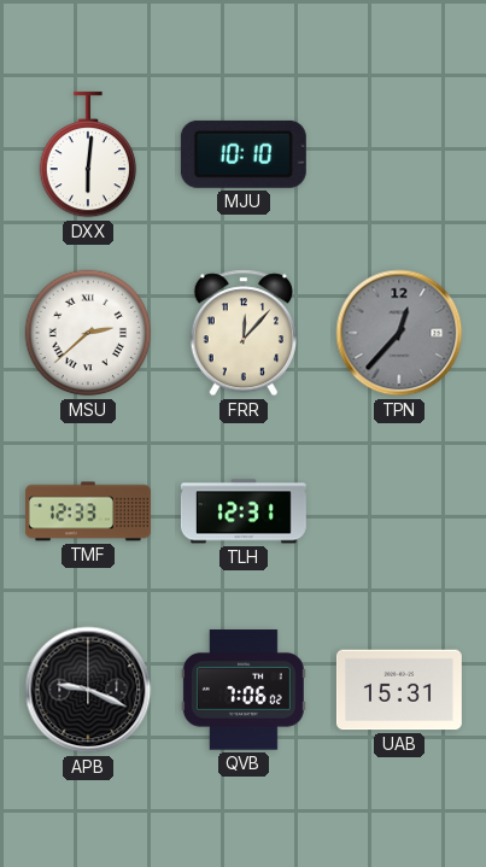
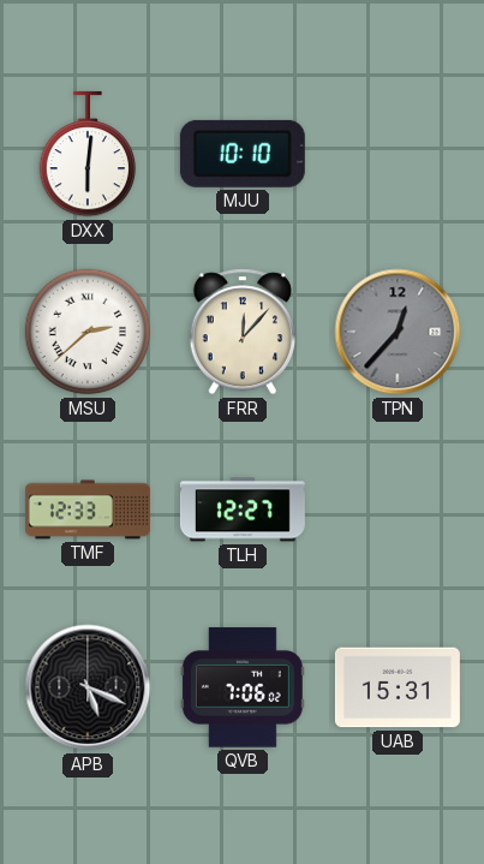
TLH: 12:31 -> 12:27
APB: 9:19 -> 5:19
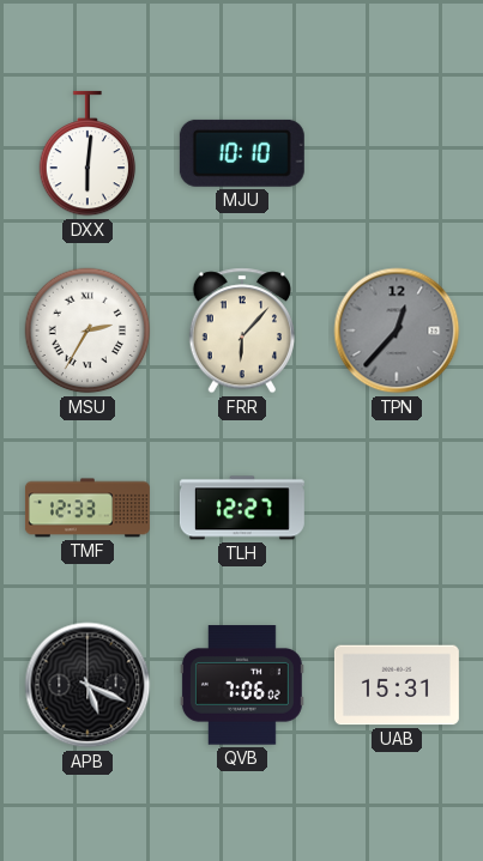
MSU: 2:38 -> 2:35
FRR: 12:07 -> 6:07
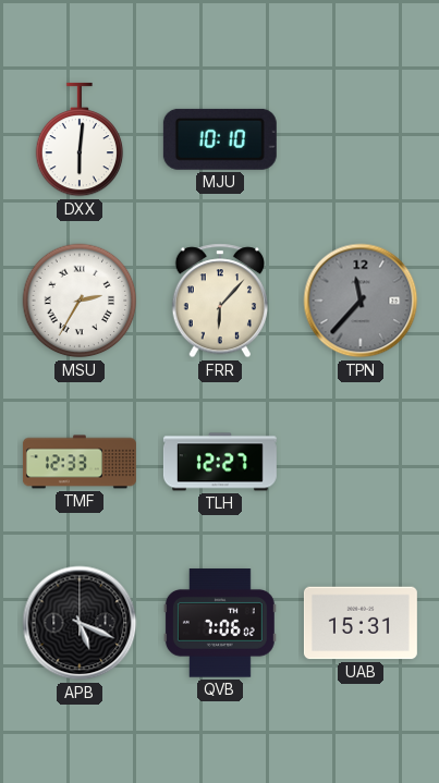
TPN: 12:37 -> 11:37
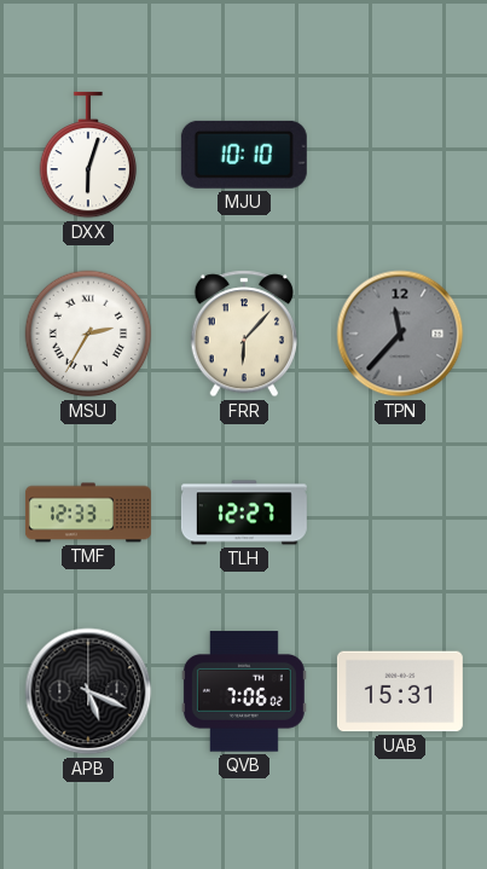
DXX: 6:01 -> 6:03
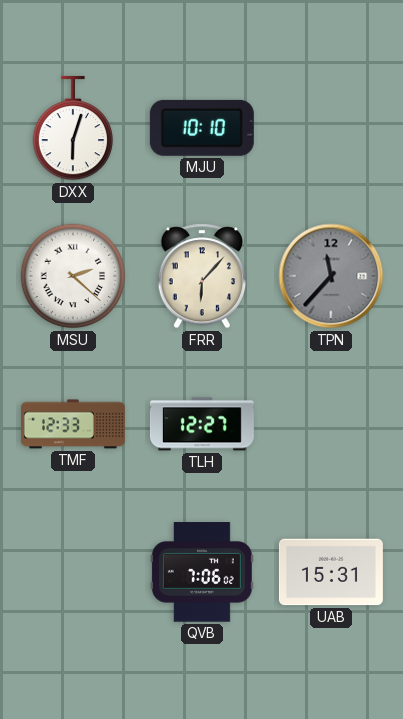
MSU: 2:35 -> 2:22
APB: 5:19 -> none
